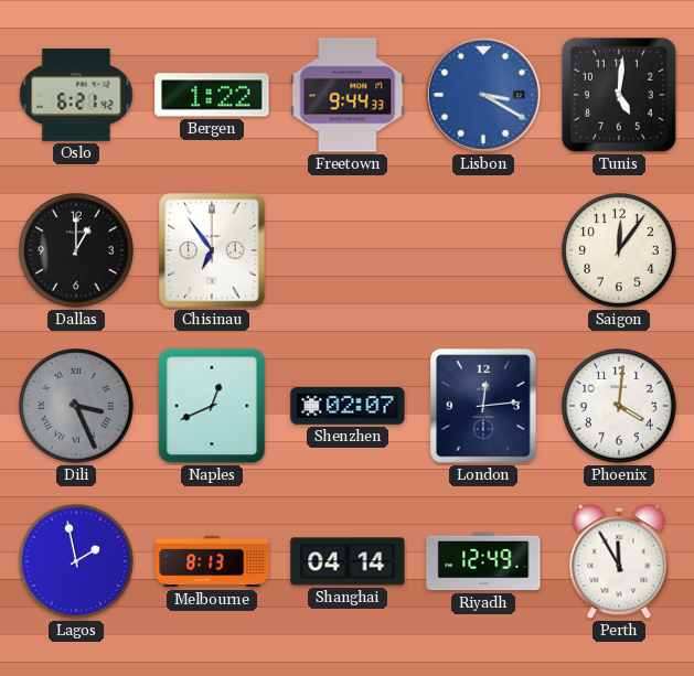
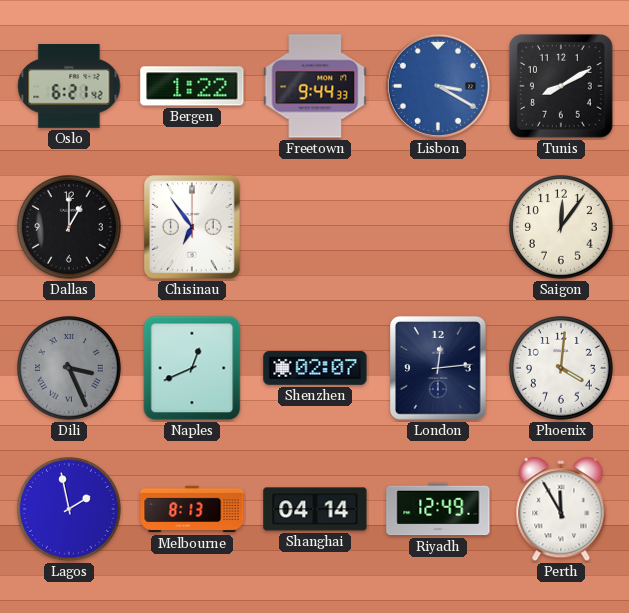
Tunis: 5:01 -> 8:10
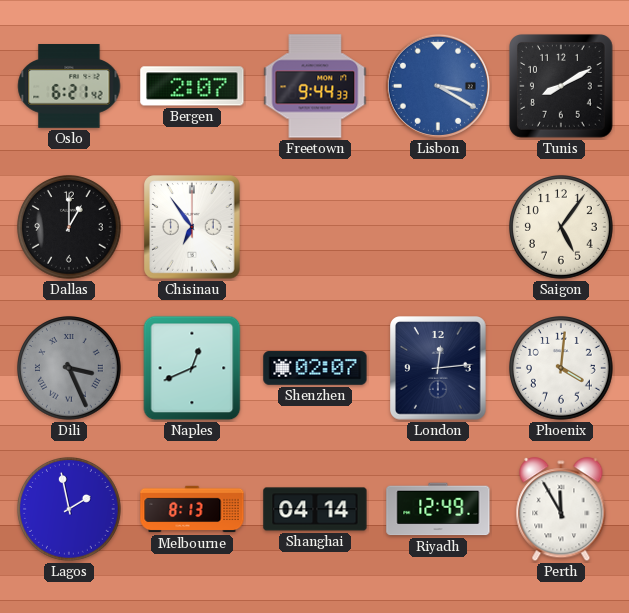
Bergen: 1:22 -> 2:07
Saigon: 12:06 -> 5:06
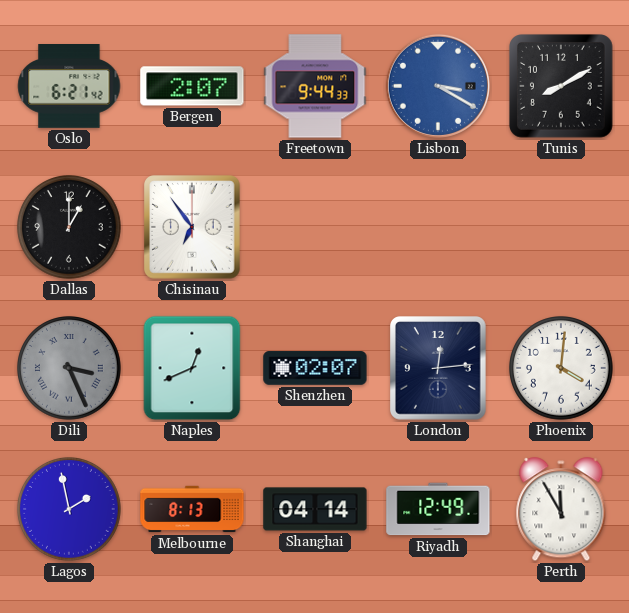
Saigon: 5:06 -> none
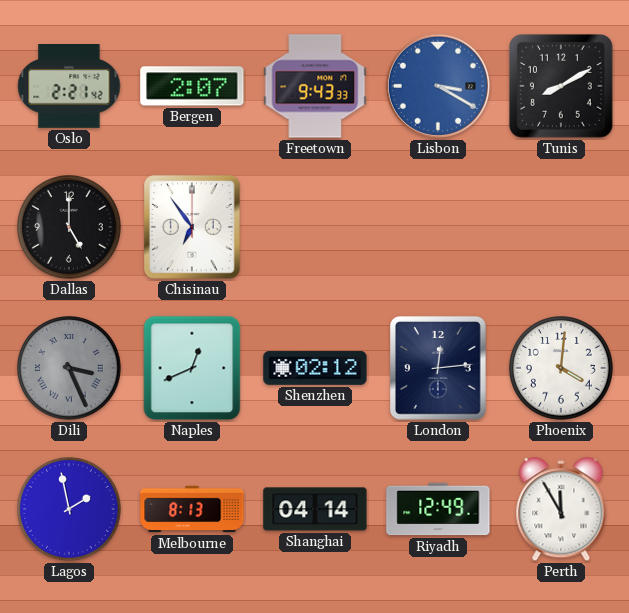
Oslo: 6:21 -> 2:21
Freetown: 9:44 -> 9:43
Dallas: 1:00 -> 5:00
Shenzhen: 02:07 -> 02:12
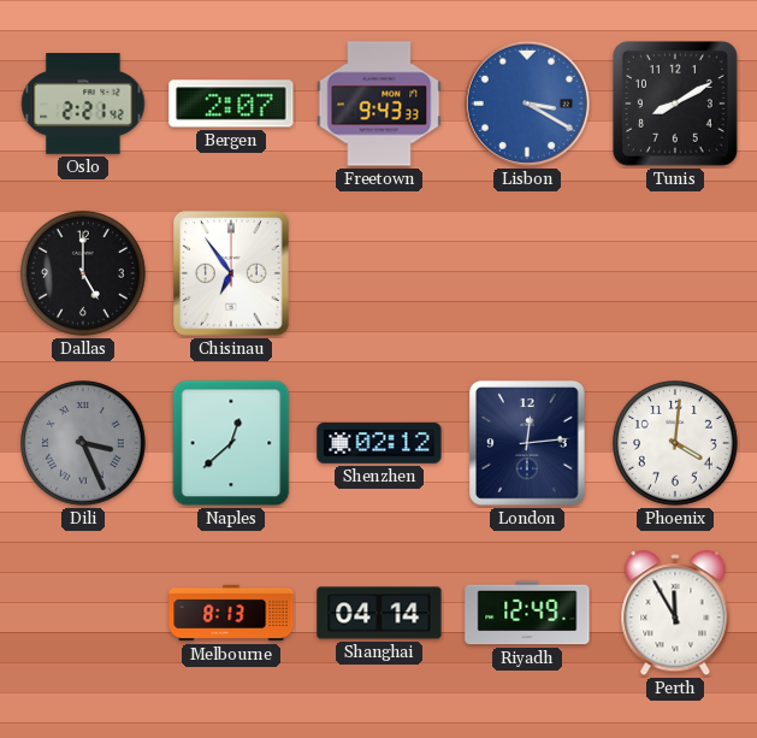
Naples: 12:41 -> 12:38
Lagos: 1:58 -> none
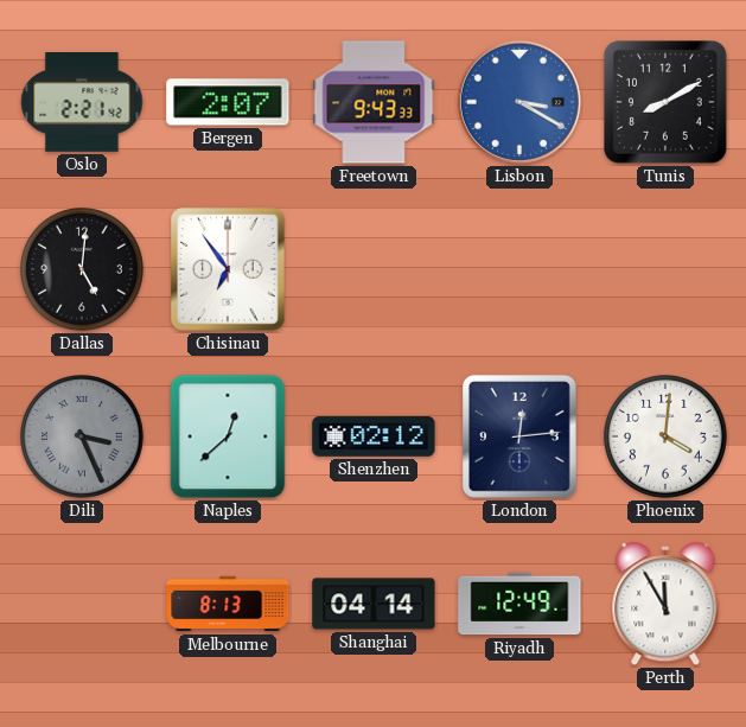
Dallas: 5:00 -> 5:01
